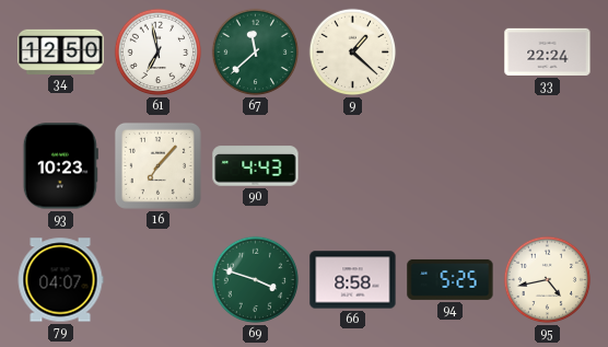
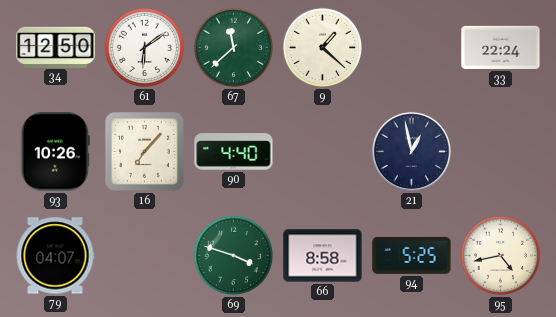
61: 6:58 -> 6:09
93: 10:23 -> 10:26
90: 4:43 -> 4:40
21: none -> 12:58
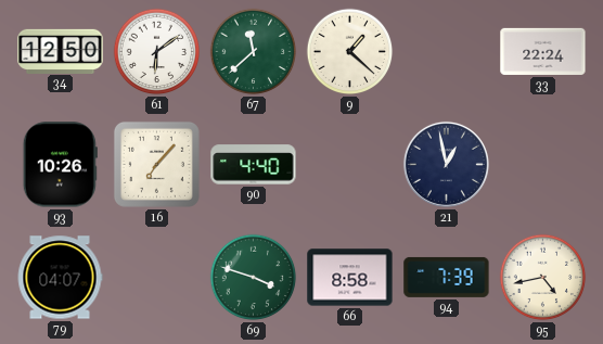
94: 5:25 -> 7:39
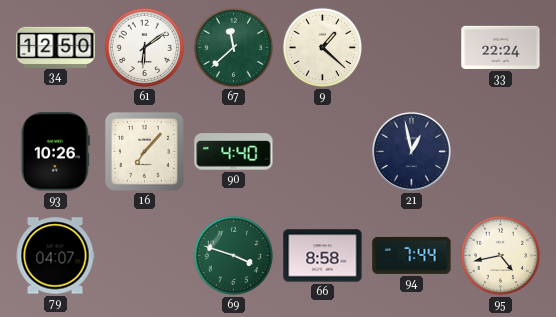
94: 7:39 -> 7:44
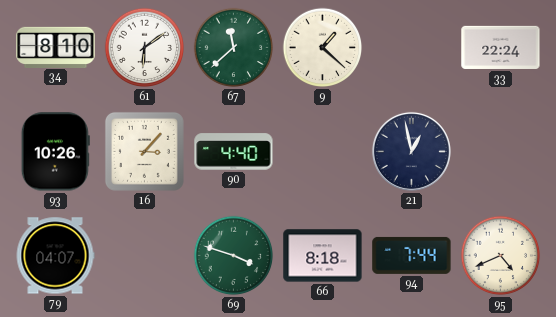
34: 12:50 -> 8:10
16: 7:07 -> 3:07
66: 8:58 -> 8:18
95: 4:43 -> 4:41
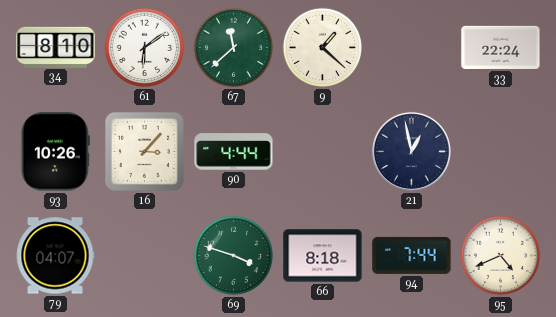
90: 4:40 -> 4:44
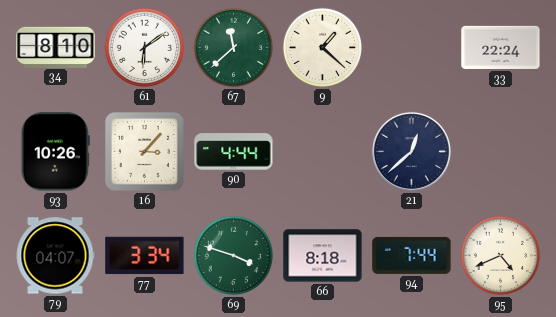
21: 12:58 -> 12:38
77: none -> 3:34
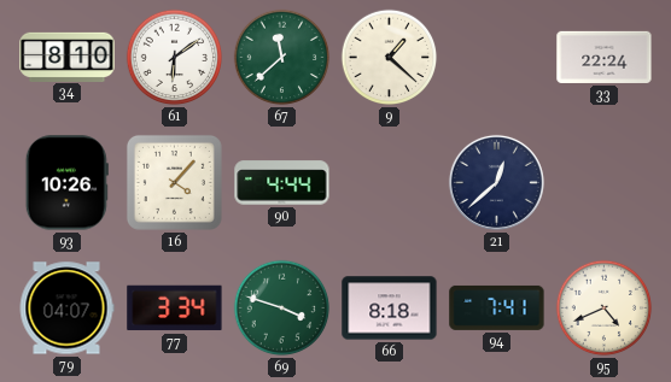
16: 3:07 -> 4:07
94: 7:44 -> 7:41
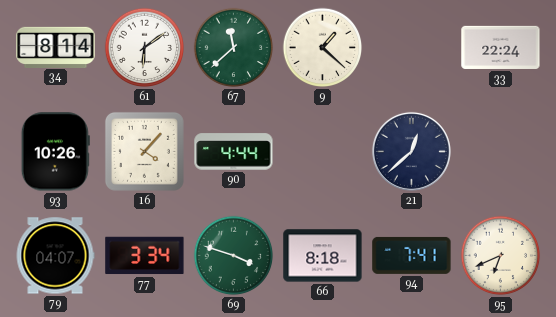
34: 8:10 -> 8:14
95: 4:41 -> 6:41
